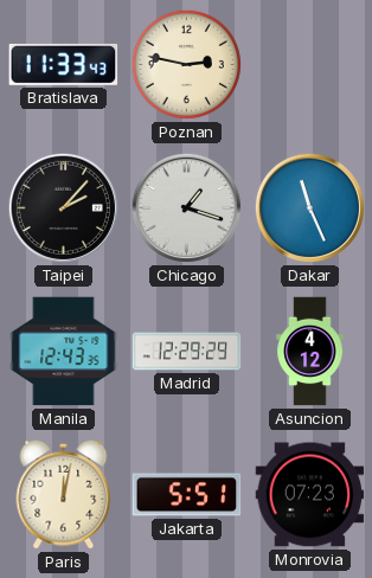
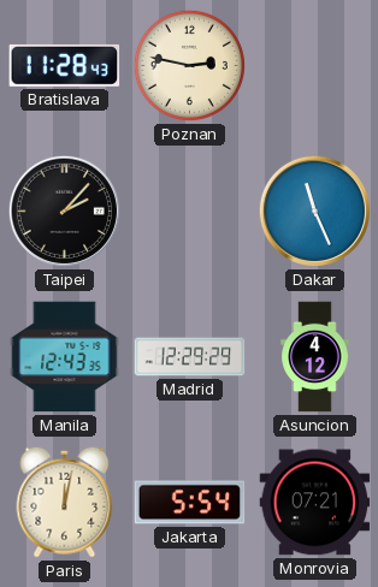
Bratislava: 11:33 -> 11:28
Chicago: 1:18 -> none
Jakarta: 5:51 -> 5:54
Monrovia: 07:23 -> 07:21
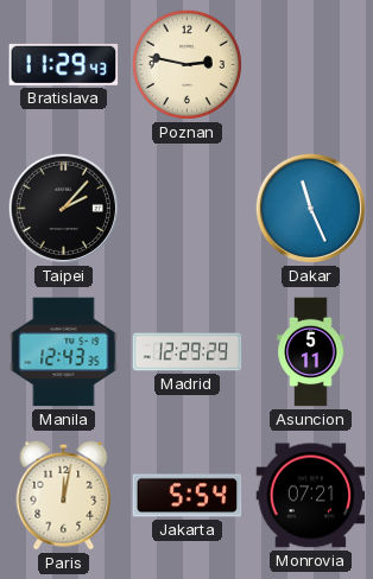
Bratislava: 11:28 -> 11:29
Asuncion: 4:12 -> 5:11
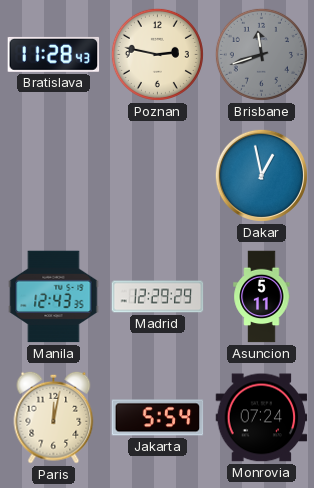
Bratislava: 11:29 -> 11:28
Brisbane: none -> 11:42
Taipei: 2:07 -> none
Dakar: 11:26 -> 12:58
Monrovia: 07:21 -> 07:24
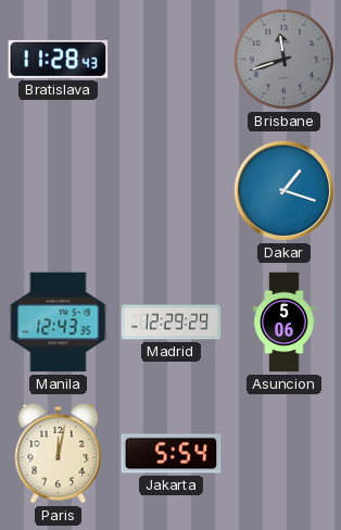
Poznan: 2:47 -> none
Dakar: 12:58 -> 1:18
Asuncion: 5:11 -> 5:06
Monrovia: 07:24 -> none
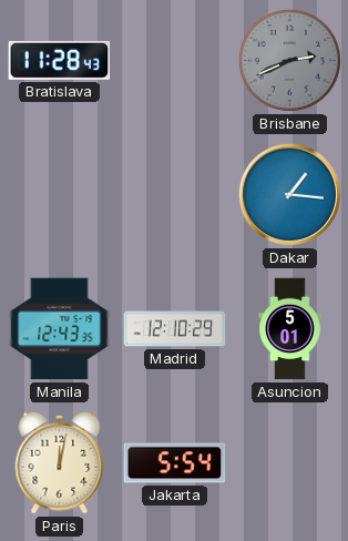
Brisbane: 11:42 -> 2:41
Dakar: 1:18 -> 1:16
Madrid: 12:29 -> 12:10
Asuncion: 5:06 -> 5:01
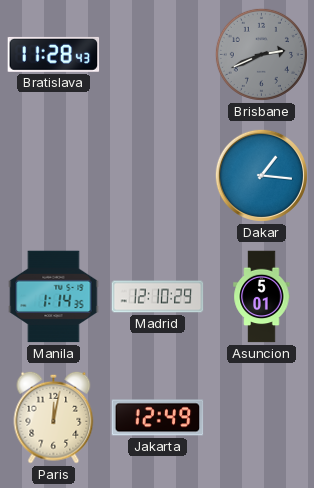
Manila: 12:43 -> 1:14
Jakarta: 5:54 -> 12:49
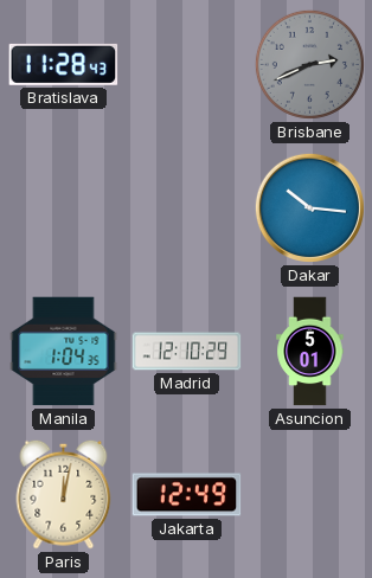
Dakar: 1:16 -> 10:16
Manila: 1:14 -> 1:04
